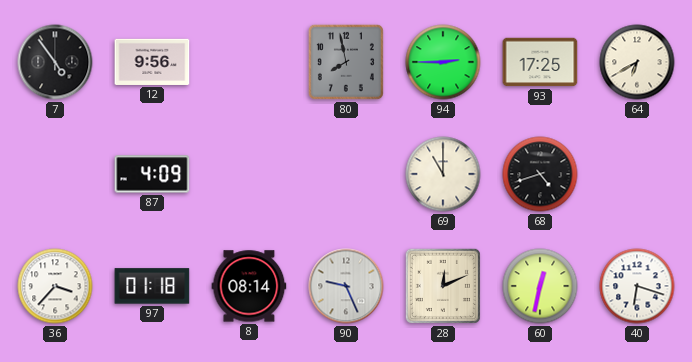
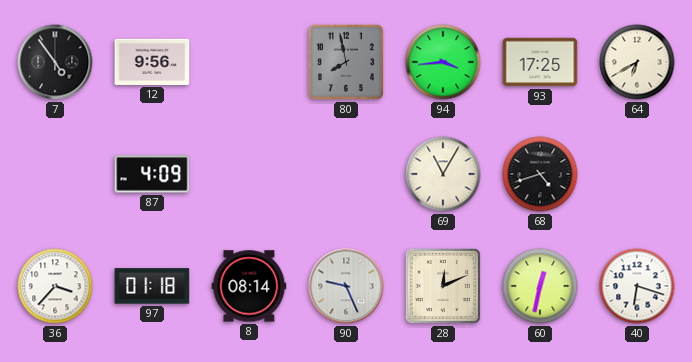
94: 2:45 -> 3:44
69: 11:00 -> 11:05
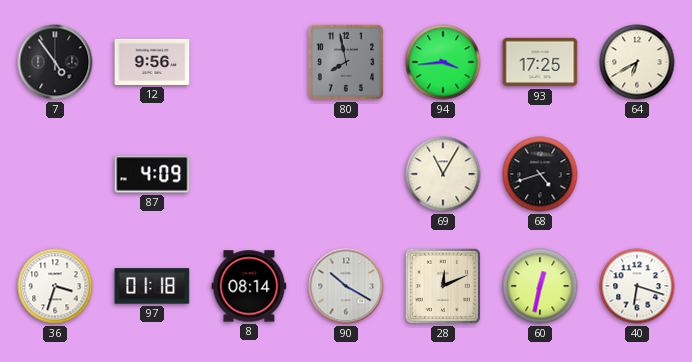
36: 3:37 -> 3:33
90: 9:26 -> 10:20
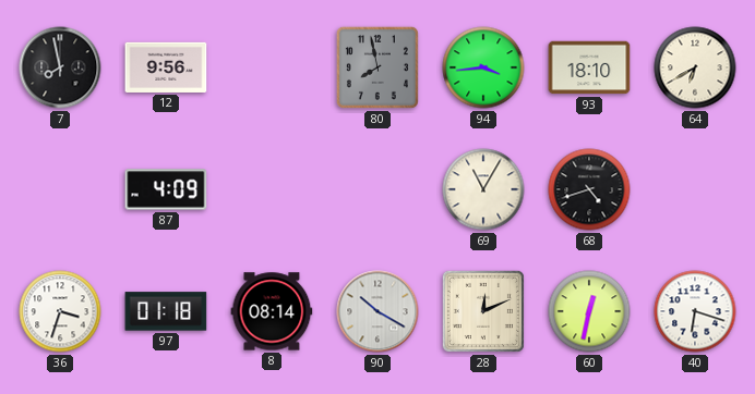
7: 4:54 -> 7:58
93: 17:25 -> 18:10
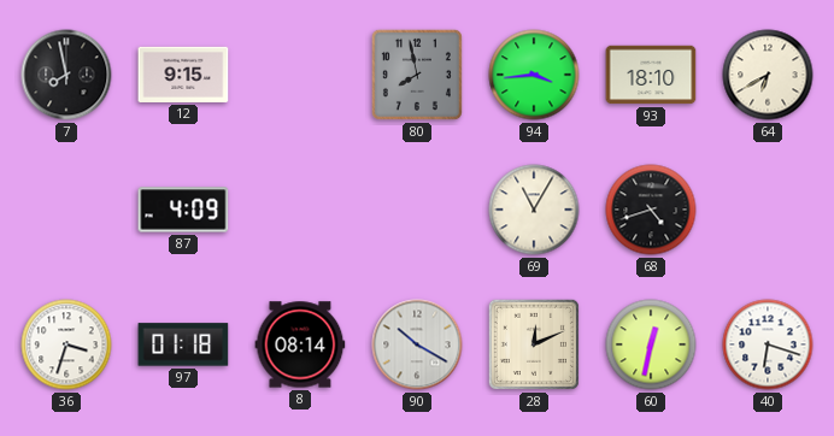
12: 9:56 -> 9:15
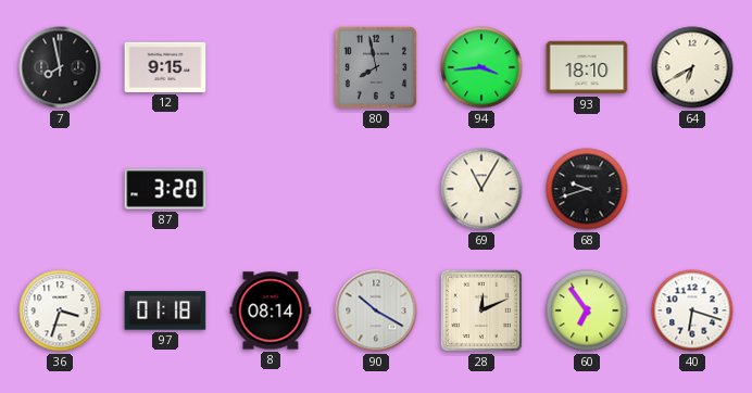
87: 4:09 -> 3:20
68: 4:42 -> 9:42
60: 12:32 -> 6:54
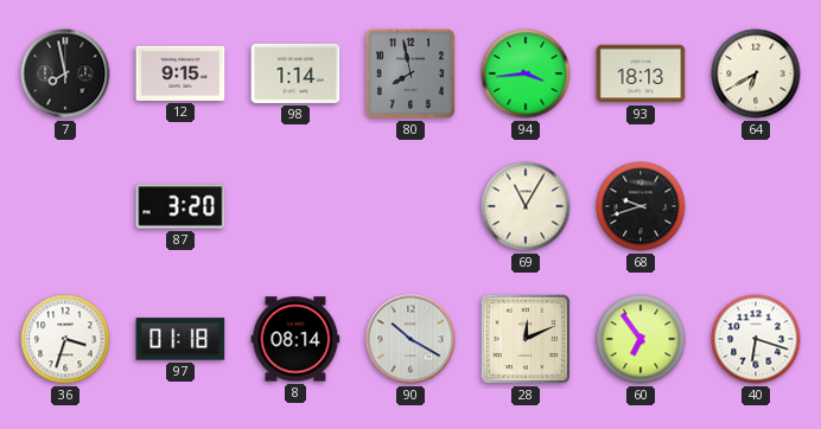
98: none -> 1:14
93: 18:10 -> 18:13
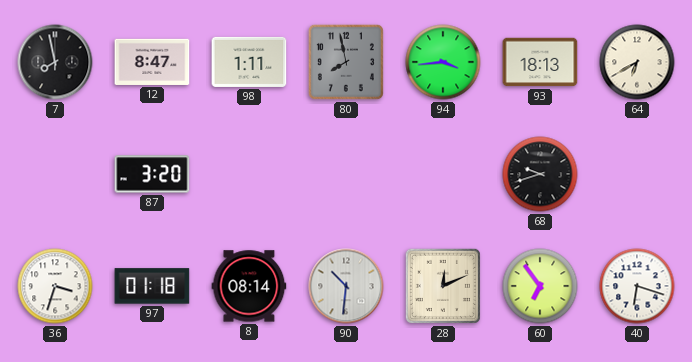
12: 9:15 -> 8:47
98: 1:14 -> 1:11
69: 11:05 -> none
90: 10:20 -> 10:31
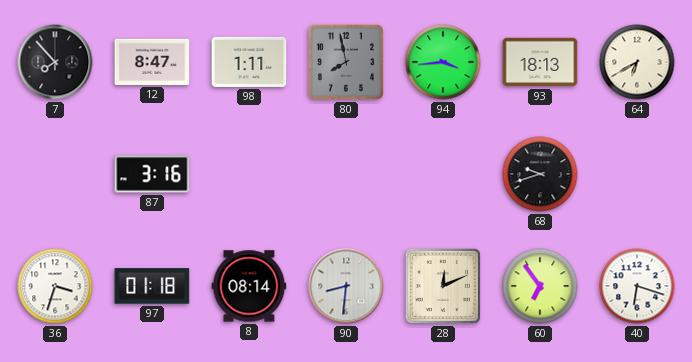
7: 7:58 -> 7:53
87: 3:20 -> 3:16
90: 10:31 -> 8:31
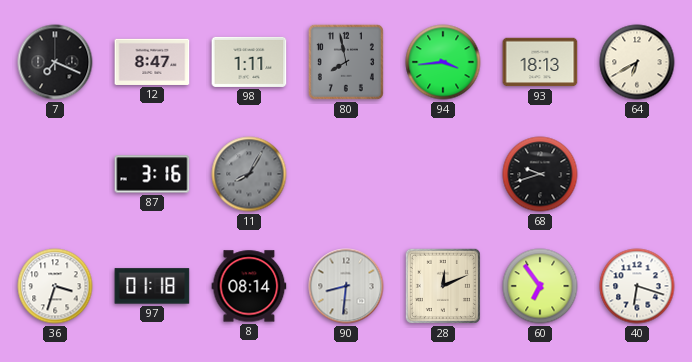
7: 7:53 -> 7:19
11: none -> 8:05
